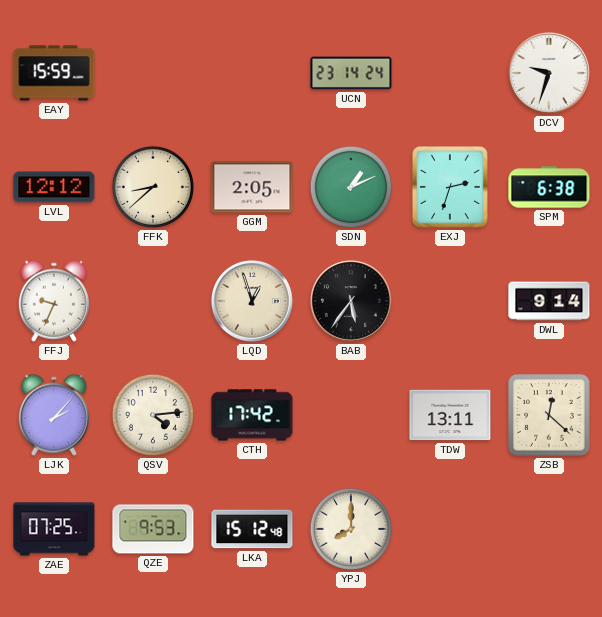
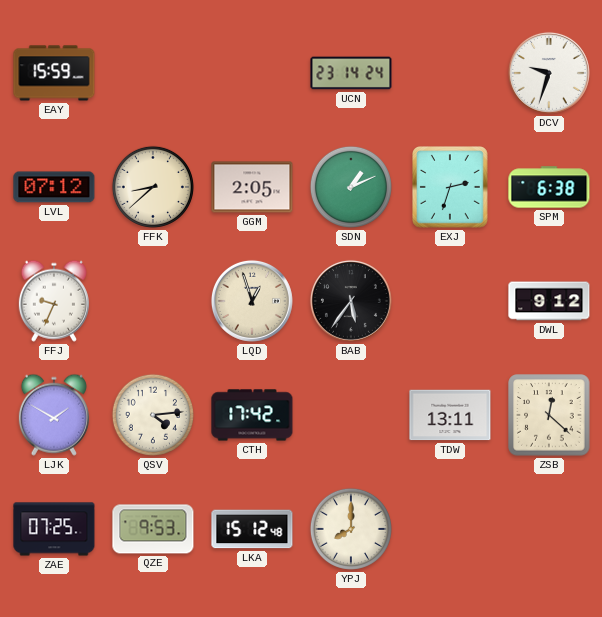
LVL: 12:12 -> 07:12
DWL: 9:14 -> 9:12
LJK: 2:07 -> 1:50
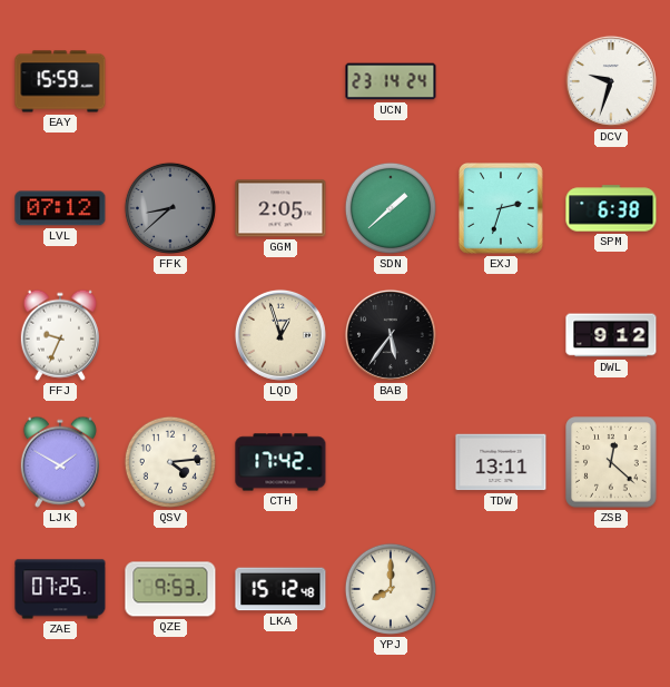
FFK dial: cream -> grey
SDN: 1:11 -> 1:38
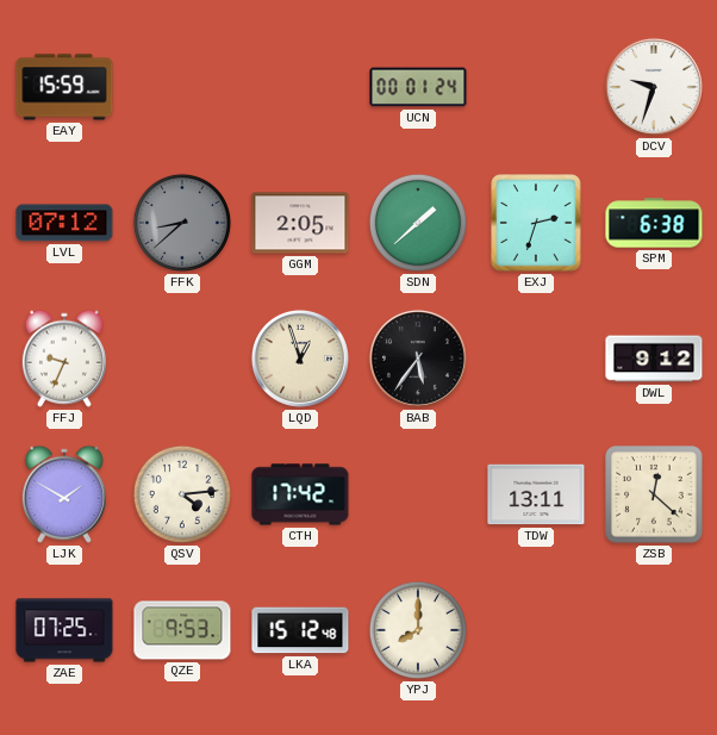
UCN: 23:14 -> 00:01
